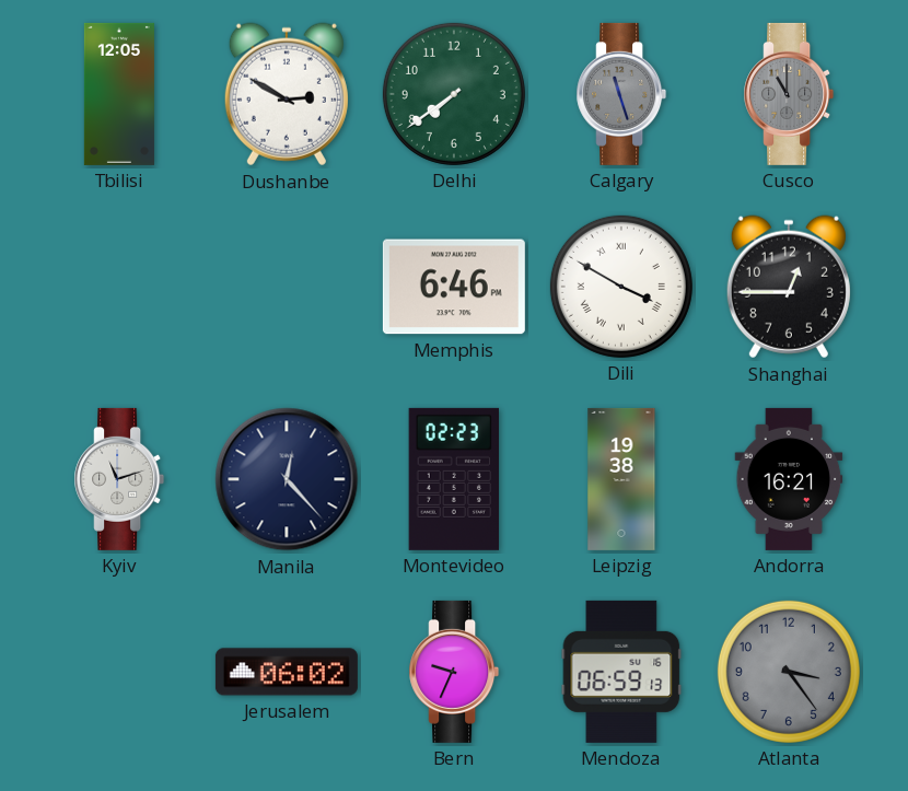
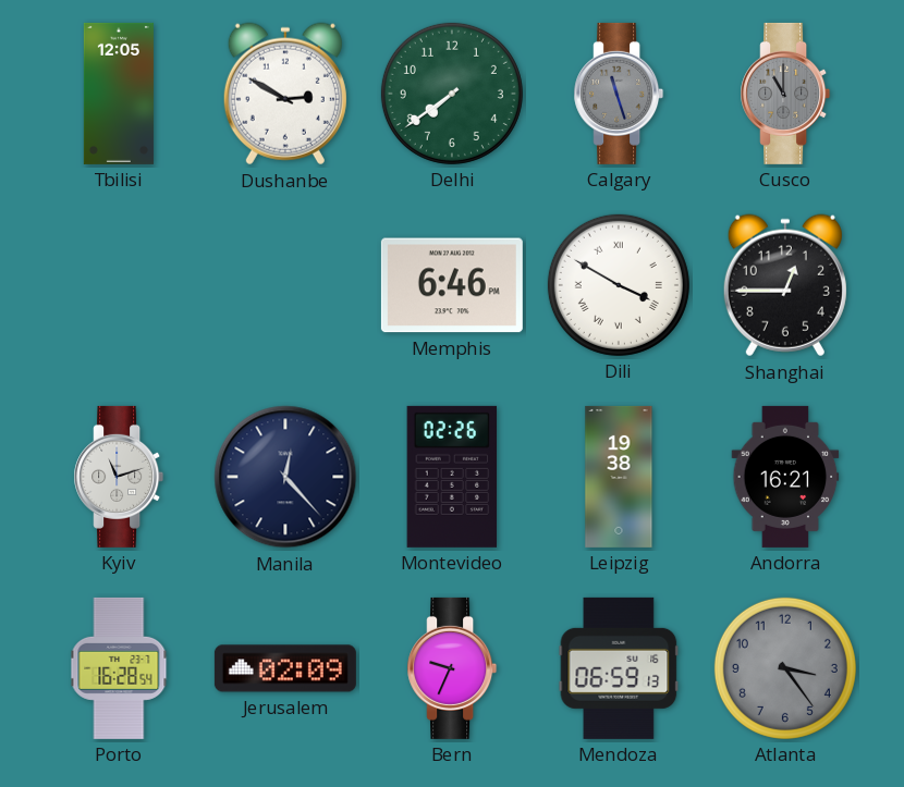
Montevideo: 02:23 -> 02:26
Porto: none -> 16:28
Jerusalem: 06:02 -> 02:09
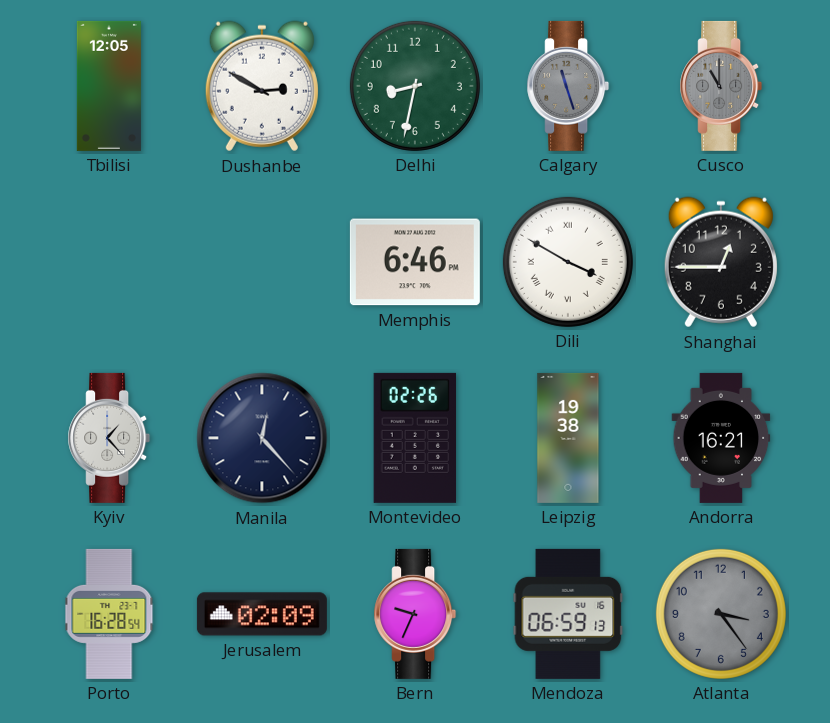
Delhi: 7:39 -> 8:32
Kyiv: 11:12 -> 1:23
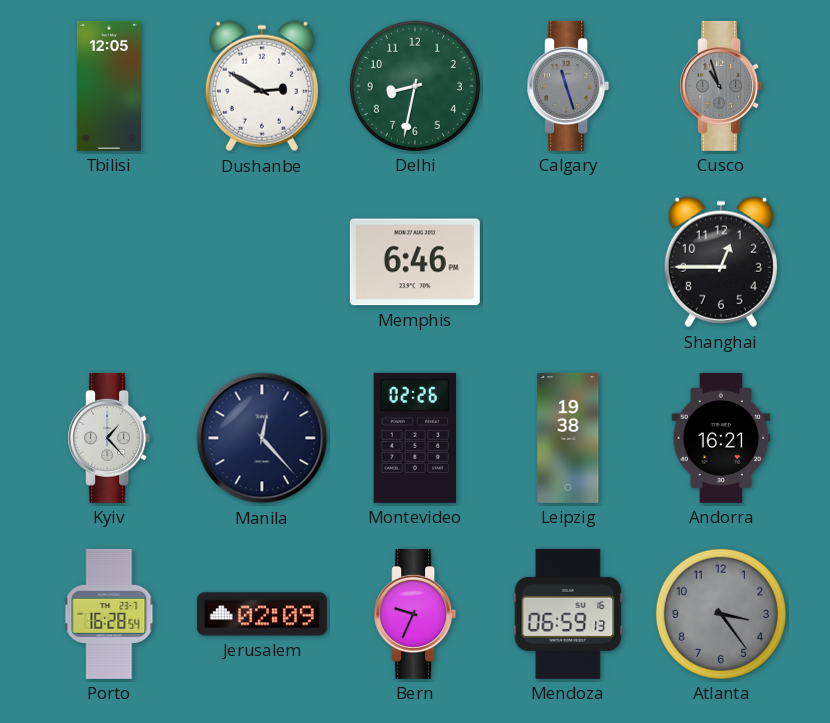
Cusco: 11:00 -> 10:57
Dili: 3:50 -> none
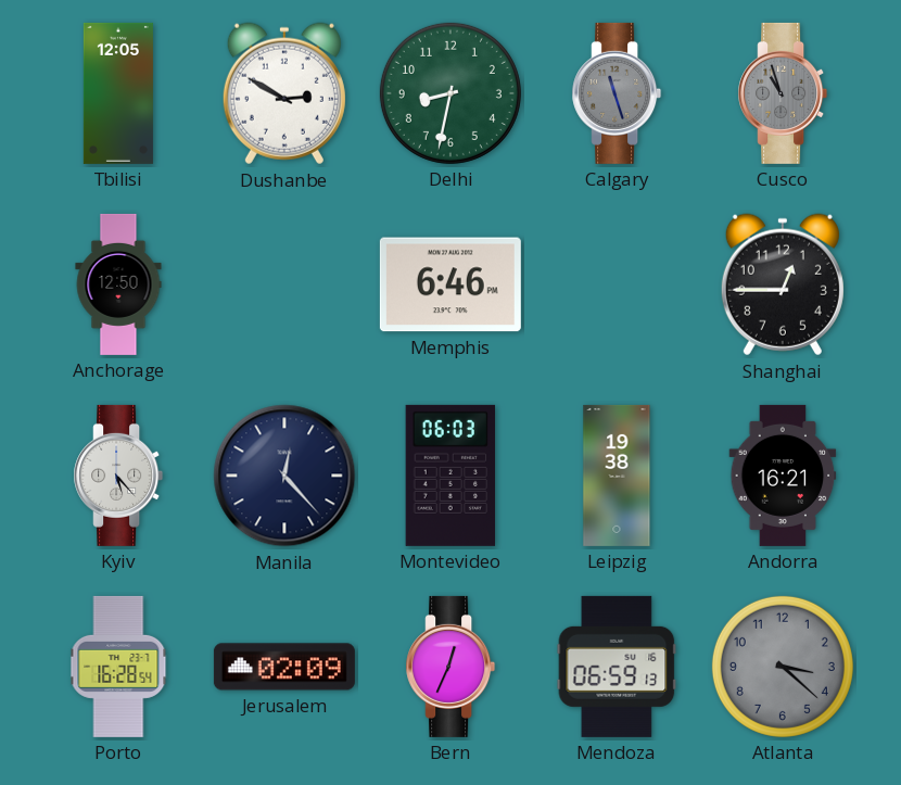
Anchorage: none -> 12:50
Kyiv: 1:23 -> 5:23
Montevideo: 02:26 -> 06:03
Bern: 9:34 -> 12:34
Atlanta: 3:24 -> 3:22
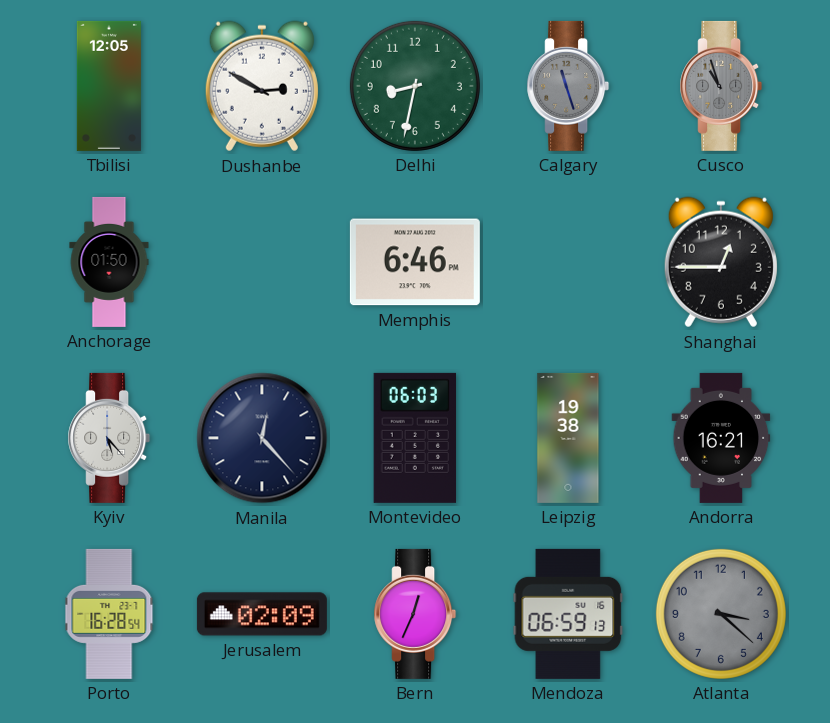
Anchorage: 12:50 -> 01:50
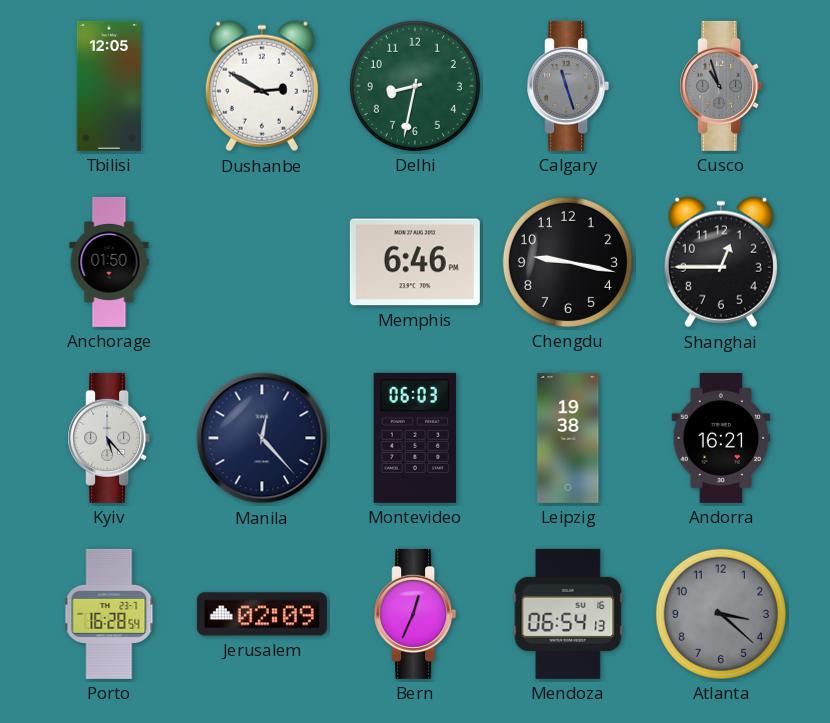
Chengdu: none -> 9:17
Mendoza: 06:59 -> 06:54
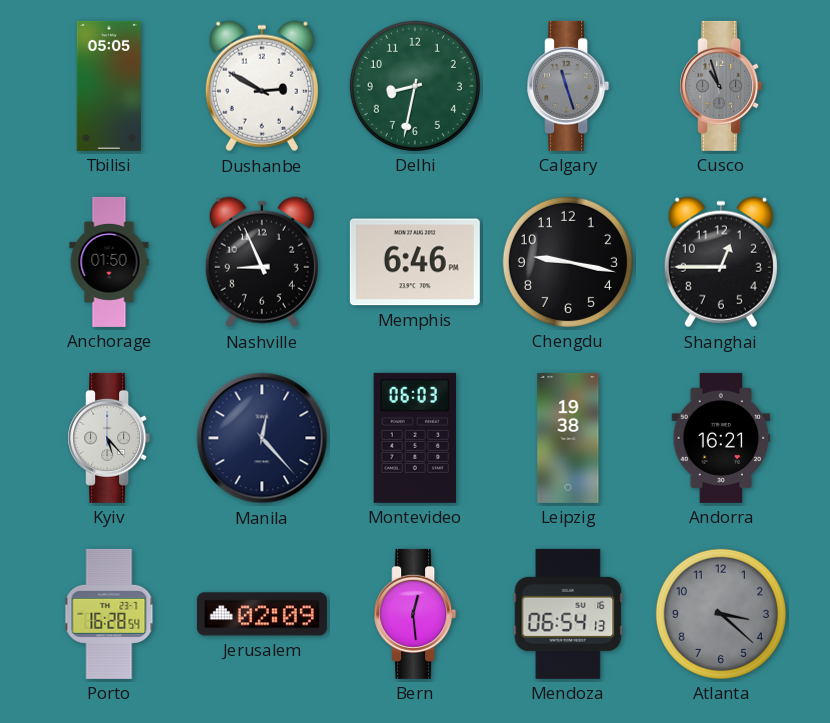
Tbilisi: 12:05 -> 05:05
Nashville: none -> 8:56
Bern: 12:34 -> 12:29
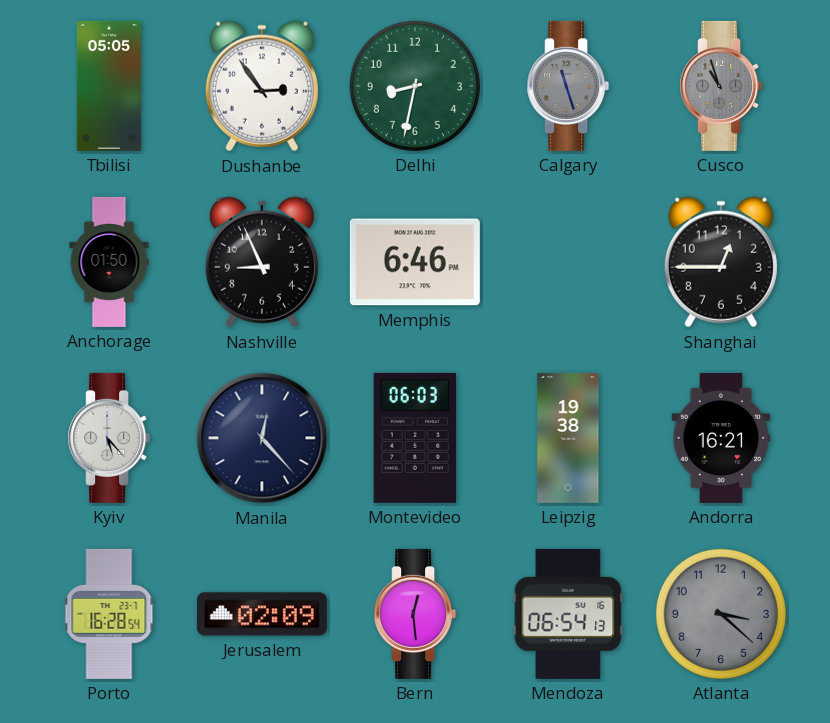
Dushanbe: 2:50 -> 2:54
Chengdu: 9:17 -> none
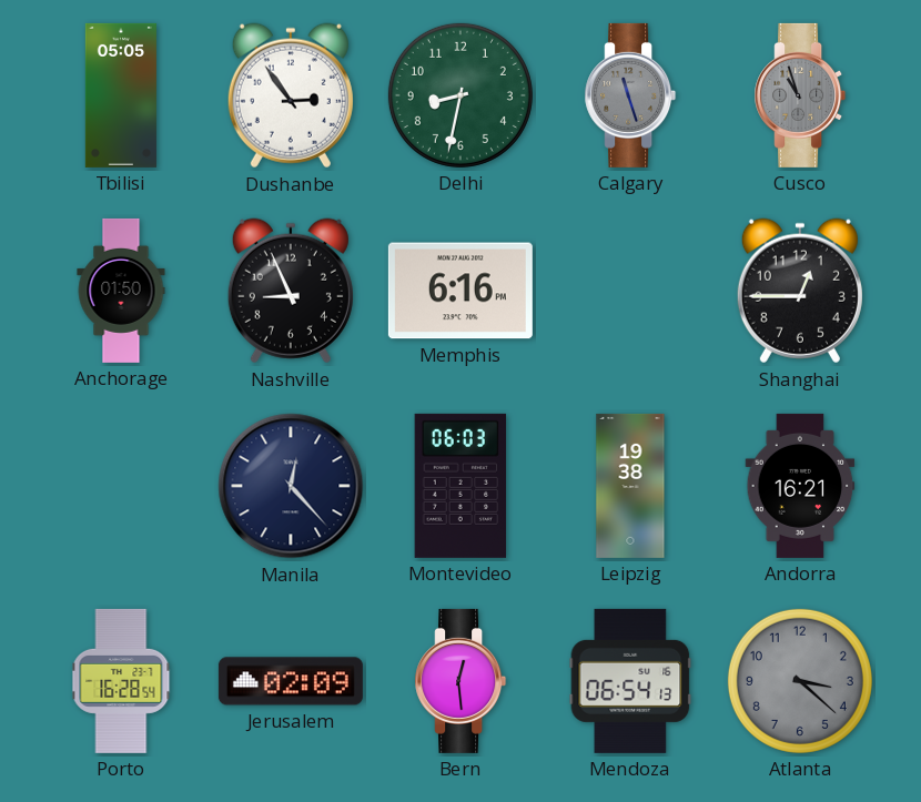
Memphis: 6:46 -> 6:16
Kyiv: 5:23 -> none
